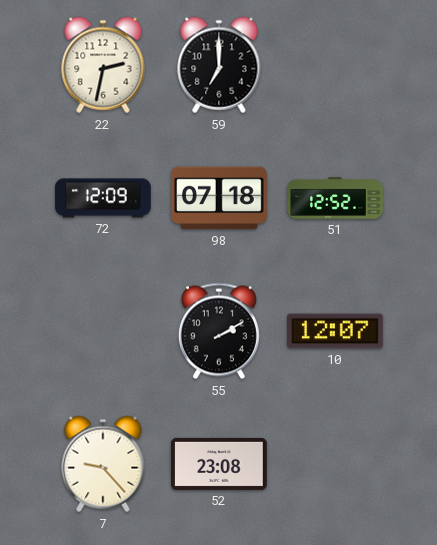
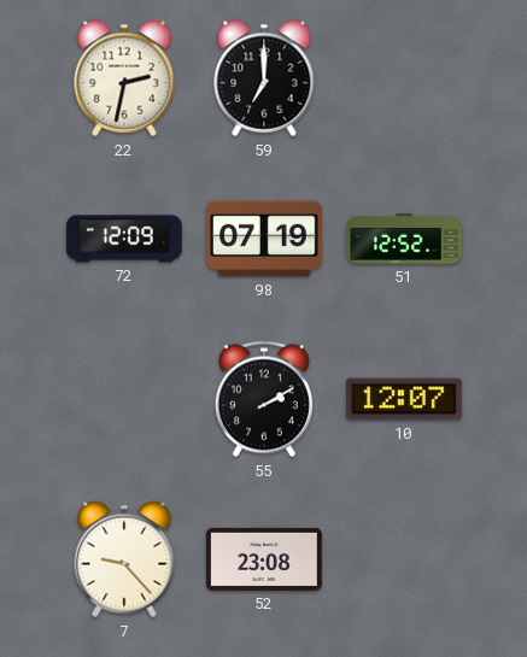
98: 07:18 -> 07:19
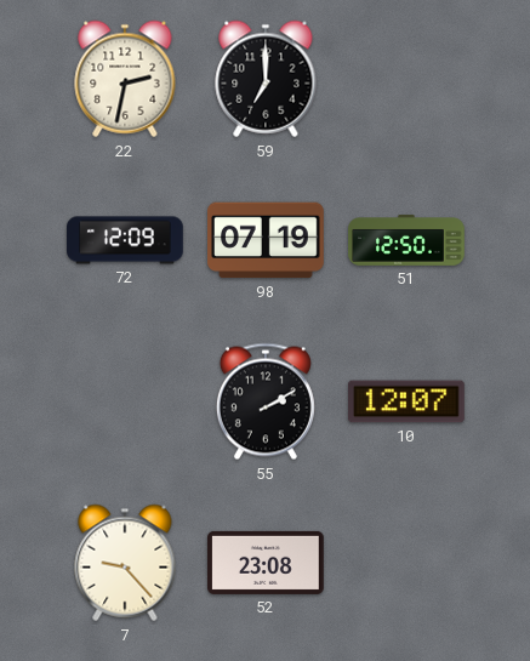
51: 12:52 -> 12:50
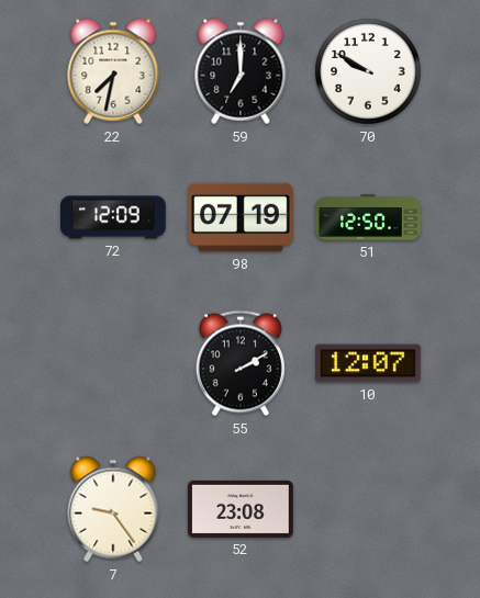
22: 2:32 -> 7:32
70: none -> 9:50
7: 9:23 -> 9:24
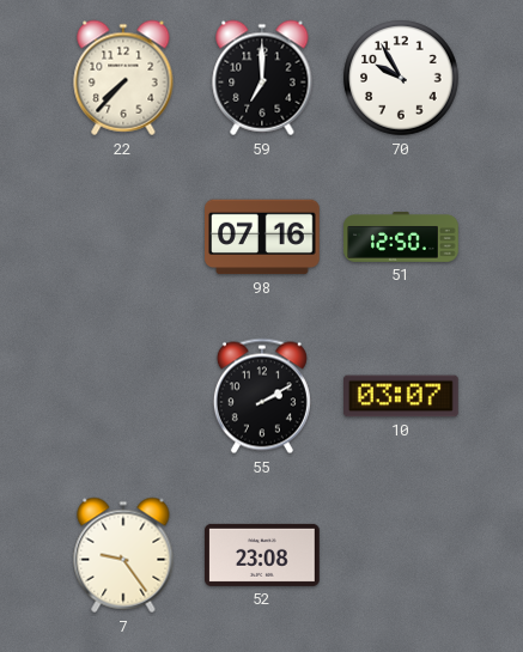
22: 7:32 -> 7:37
70: 9:50 -> 9:55
72: 12:09 -> none
98: 07:19 -> 07:16
10: 12:07 -> 03:07
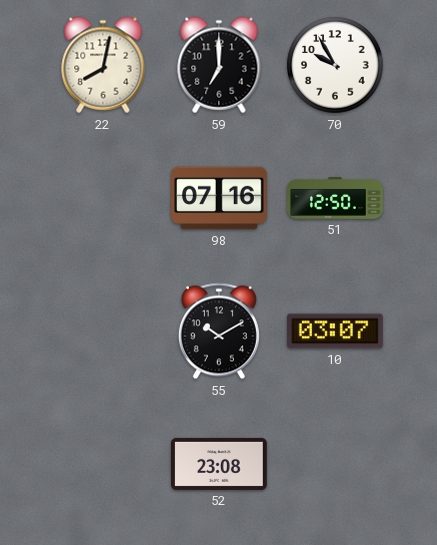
22: 7:37 -> 8:02
55: 2:10 -> 10:10
7: 9:24 -> none
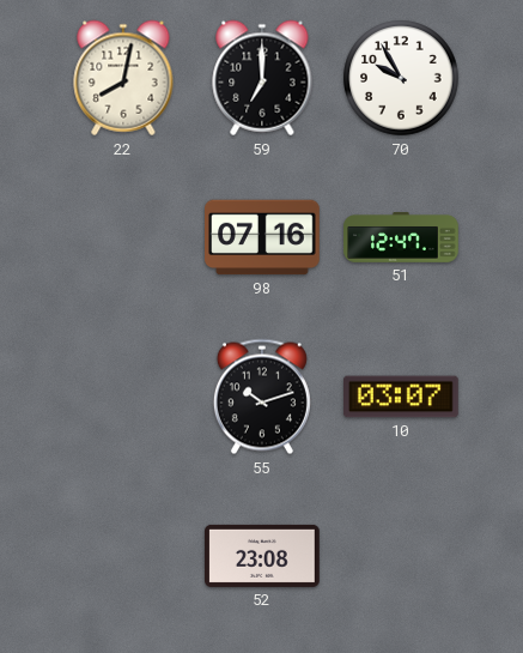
51: 12:50 -> 12:47
55: 10:10 -> 10:12
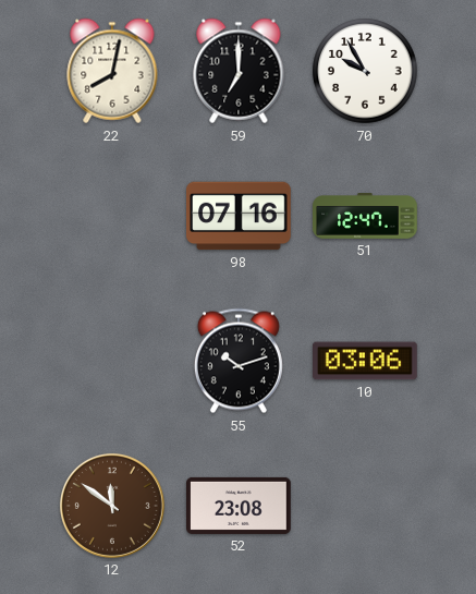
10: 03:07 -> 03:06
12: none -> 11:51
